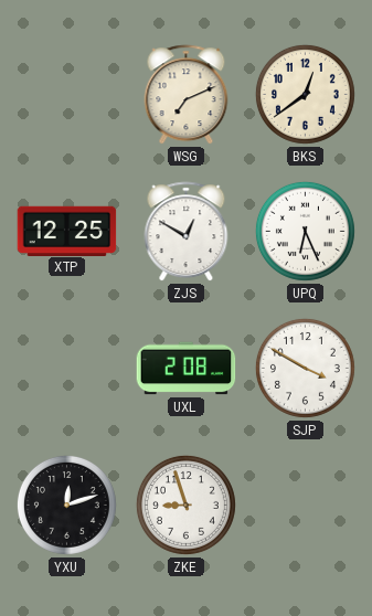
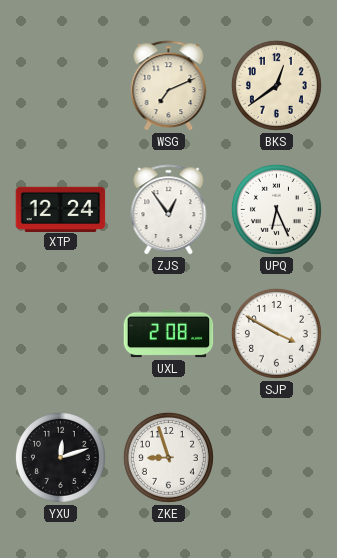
XTP: 12:25 -> 12:24
ZJS: 12:50 -> 12:54
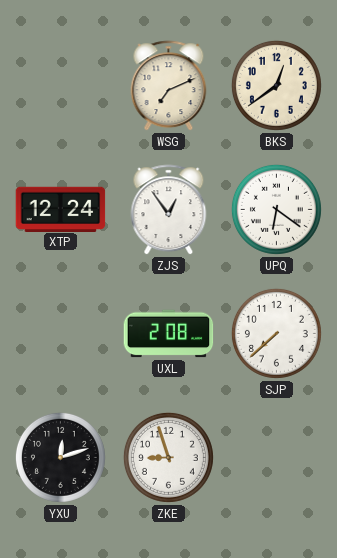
UPQ: 6:26 -> 6:21
SJP: 3:50 -> 7:38
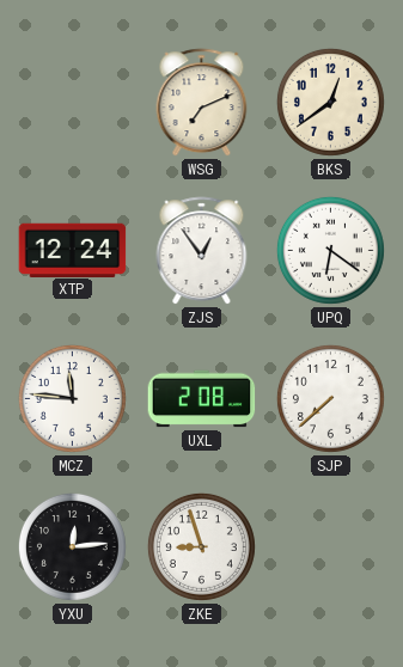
MCZ: none -> 11:46
YXU: 12:12 -> 12:14
